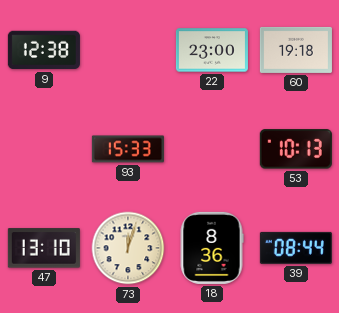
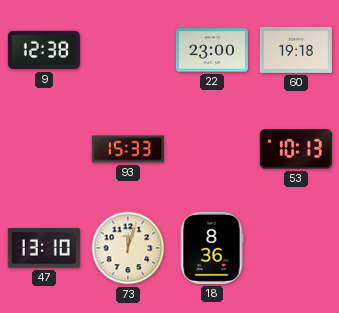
39: 08:44 -> none
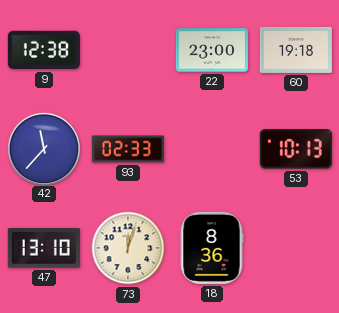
42: none -> 11:37
93: 15:33 -> 02:33
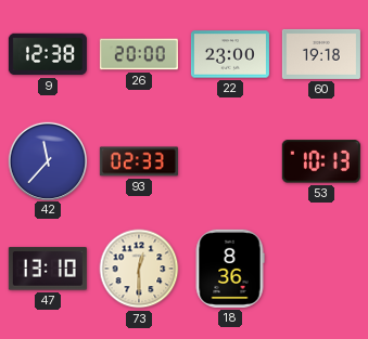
26: none -> 20:00
73: 12:03 -> 12:30
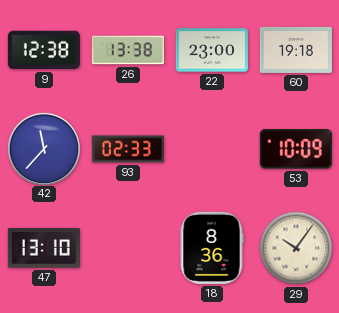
26: 20:00 -> 13:38
53: 10:13 -> 10:09
73: 12:30 -> none
29: none -> 10:06
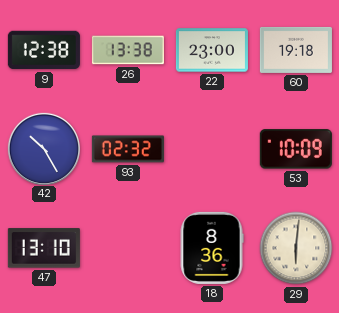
42: 11:37 -> 10:25
93: 02:33 -> 02:32
29: 10:06 -> 6:01
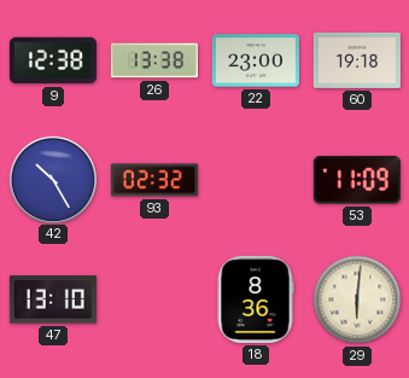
53: 10:09 -> 11:09
